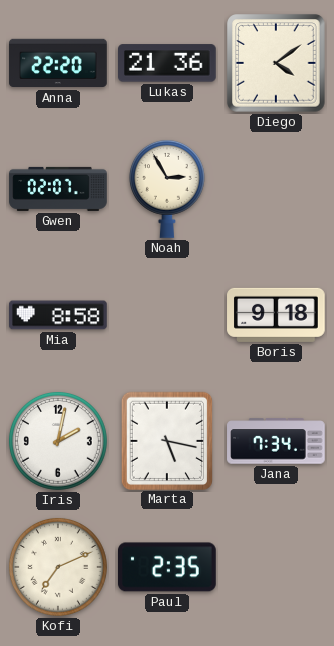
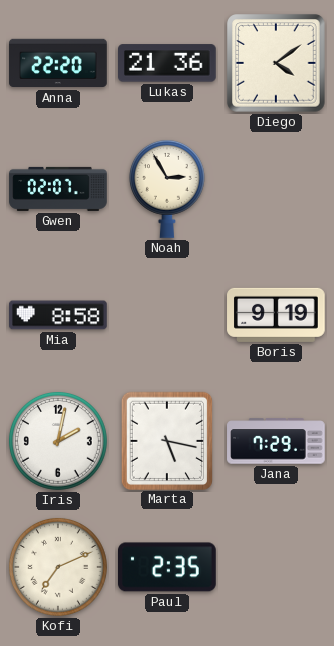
Boris: 9:18 -> 9:19
Jana: 7:34 -> 7:29
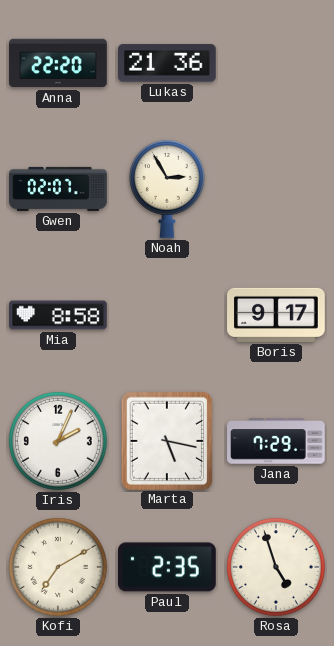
Diego: 4:09 -> none
Boris: 9:19 -> 9:17
Iris: 2:02 -> 2:04
Kofi: 7:11 -> 7:10
Rosa: none -> 4:57
